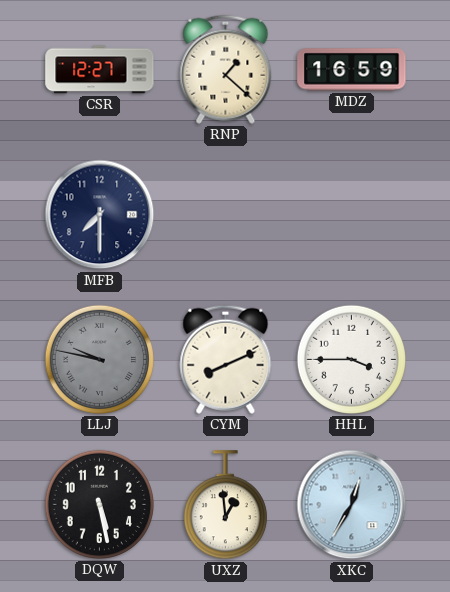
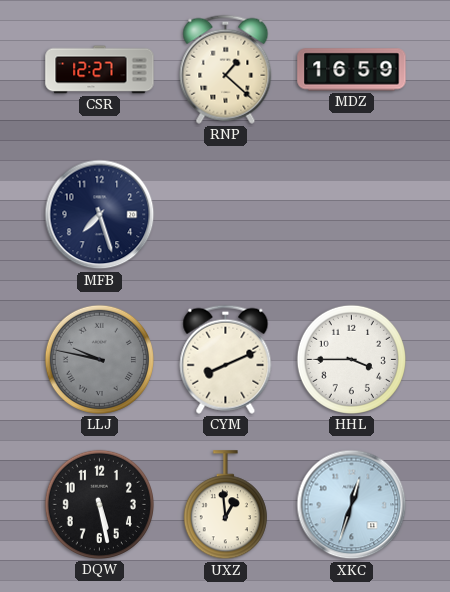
MFB: 7:30 -> 7:27
XKC: 12:35 -> 12:33
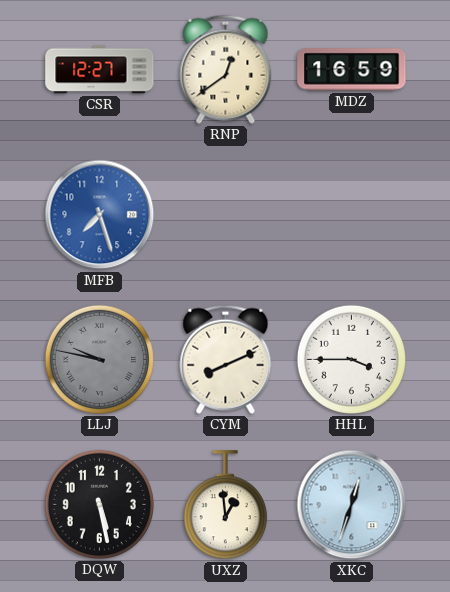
RNP: 1:22 -> 12:39
MFB dial: navy -> blue
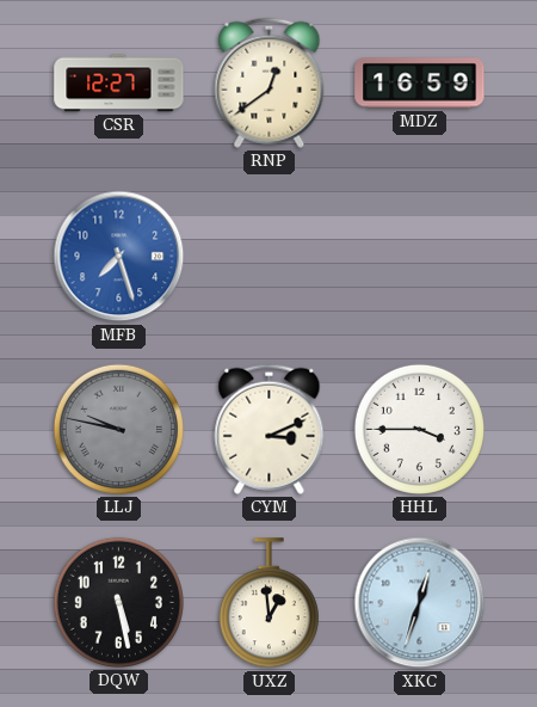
CYM: 8:11 -> 3:11
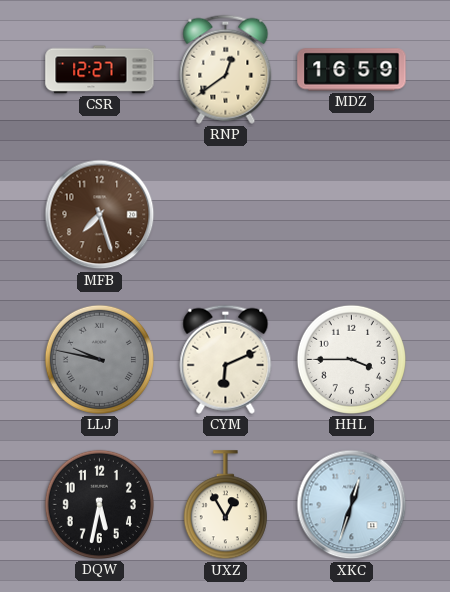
MFB dial: blue -> brown
CYM: 3:11 -> 6:11
DQW: 5:28 -> 5:32
UXZ: 12:59 -> 12:55
